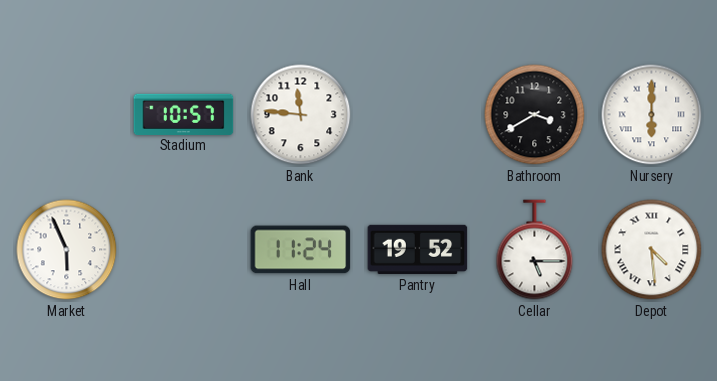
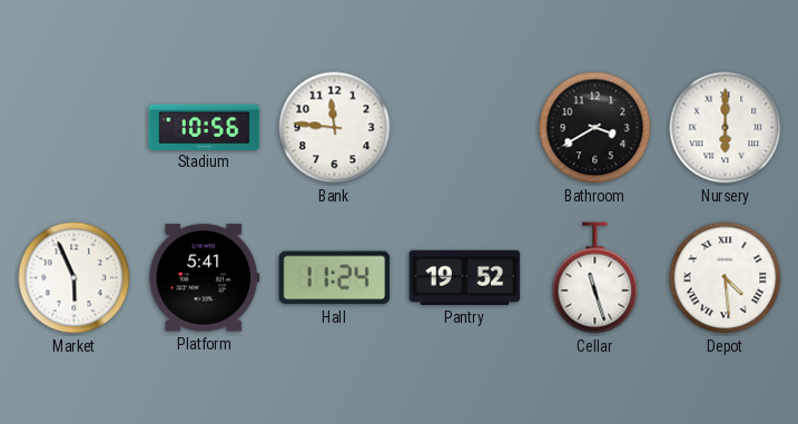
Stadium: 10:57 -> 10:56
Platform: none -> 5:41
Cellar: 5:15 -> 11:27
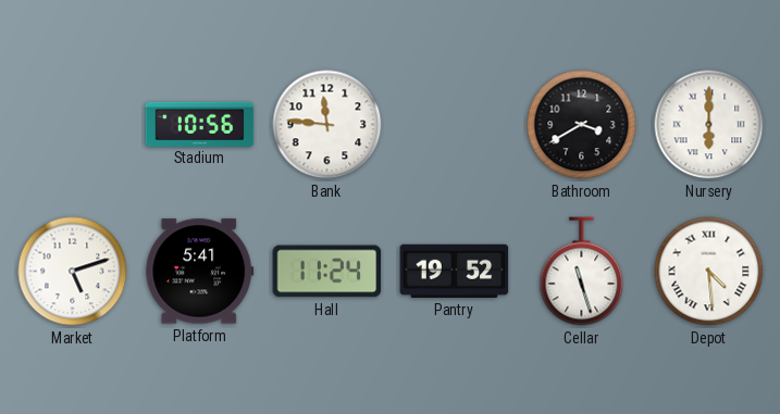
Market: 5:56 -> 5:12
